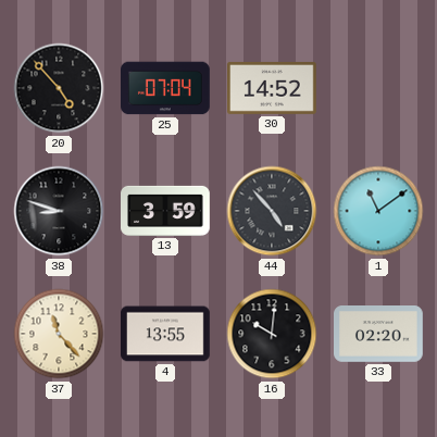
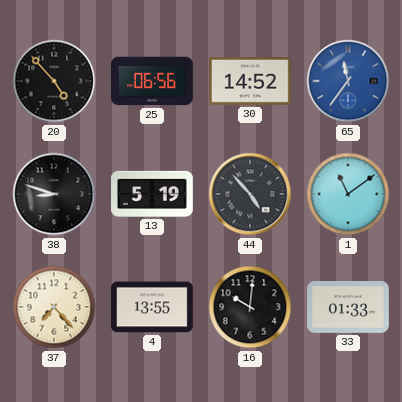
25: 07:04 -> 06:56
65: none -> 11:36
13: 3:59 -> 5:19
37: 11:23 -> 7:23
33: 02:20 -> 01:33
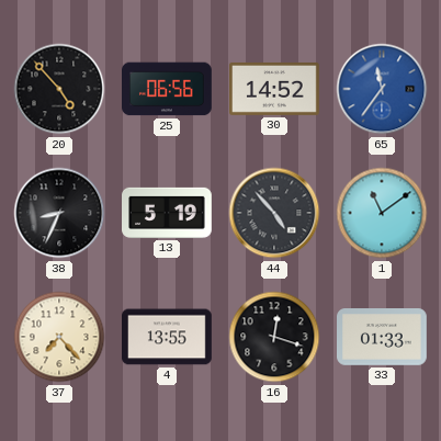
38: 8:48 -> 8:34
16: 10:01 -> 12:18
